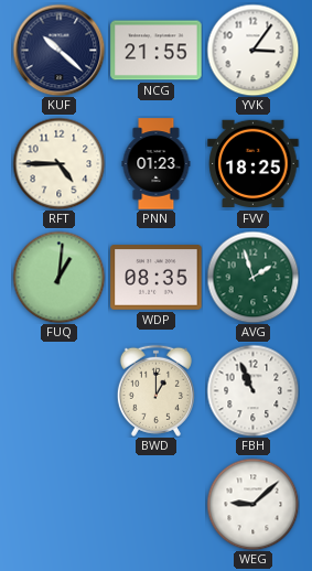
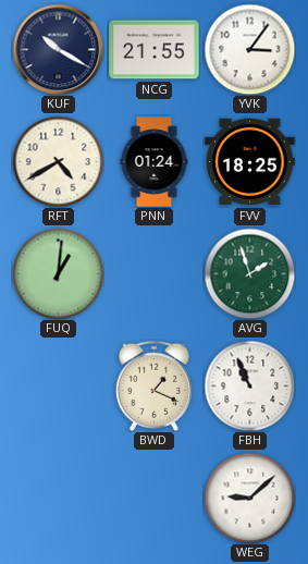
KUF: 10:22 -> 10:20
RFT: 4:45 -> 4:40
PNN: 01:23 -> 01:24
WDP: 08:35 -> none
BWD: 1:00 -> 1:19
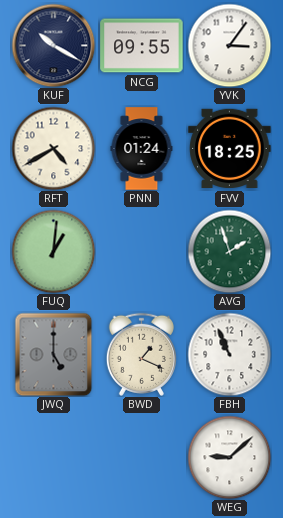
NCG: 21:55 -> 09:55
JWQ: none -> 5:00
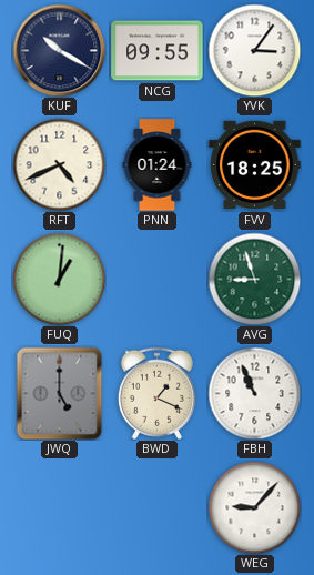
RFT: 4:40 -> 4:41
AVG: 1:57 -> 8:57
WEG: 9:08 -> 9:07
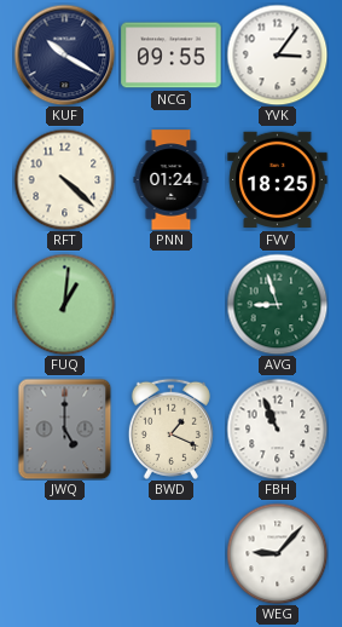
RFT: 4:41 -> 4:22
